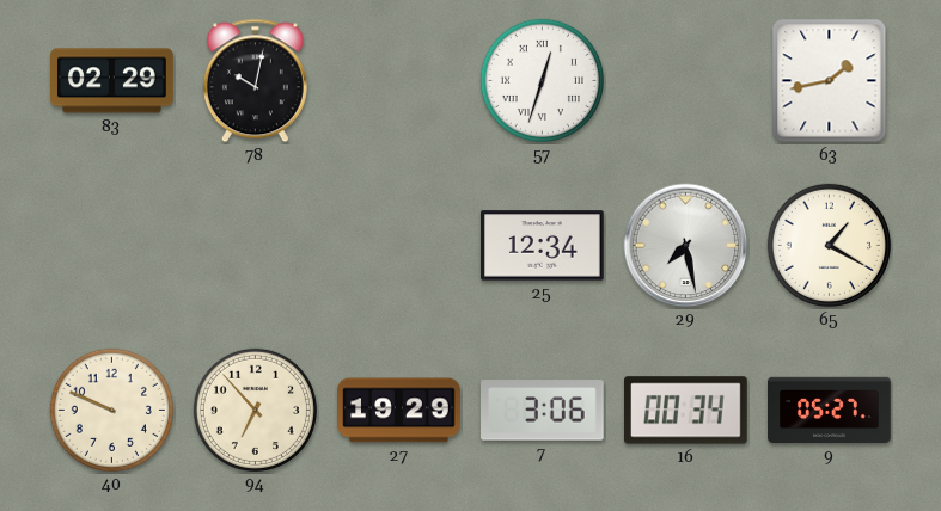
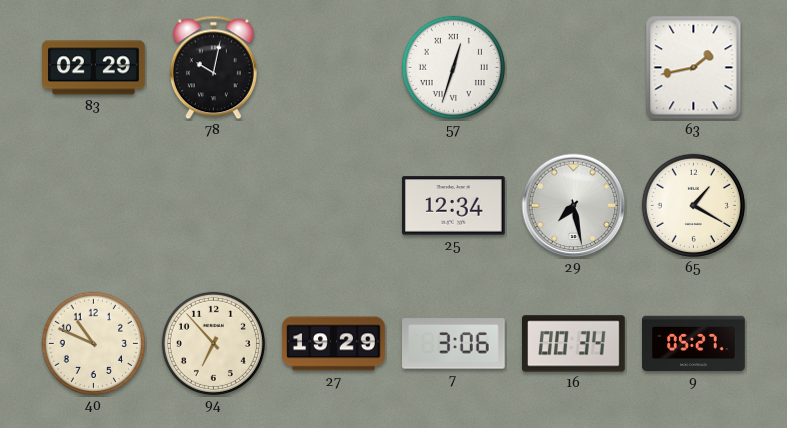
40: 9:49 -> 10:49
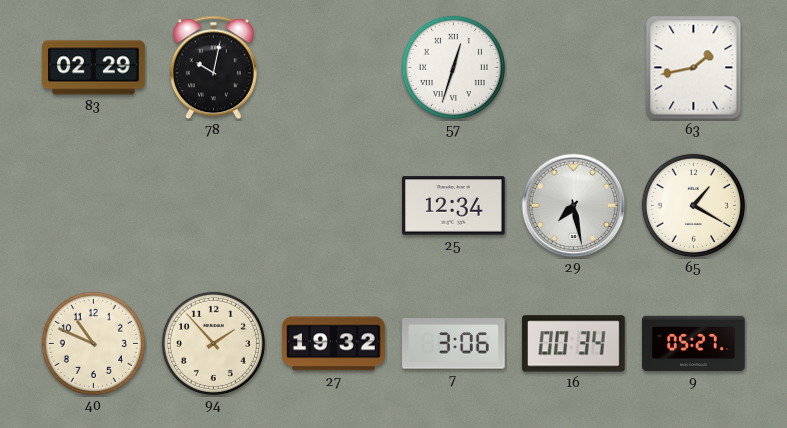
94: 6:53 -> 1:53
27: 19:29 -> 19:32
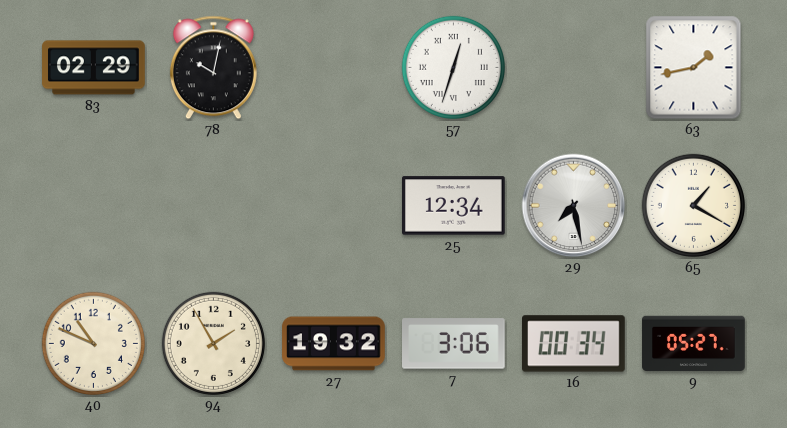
94: 1:53 -> 1:55
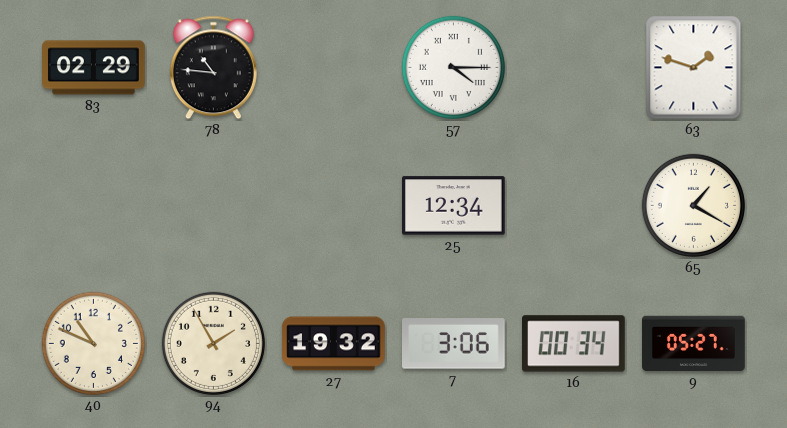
78: 10:02 -> 10:46
57: 12:33 -> 4:15
63: 1:43 -> 1:48
29: 7:28 -> none
